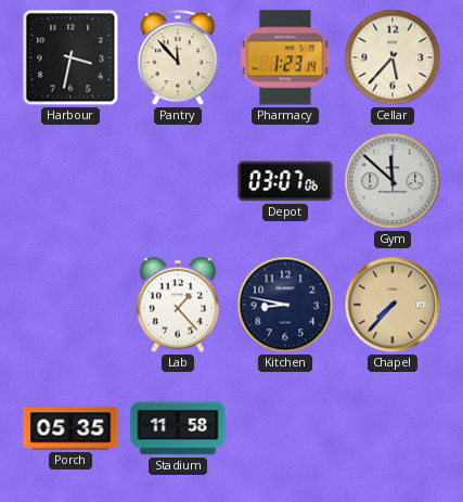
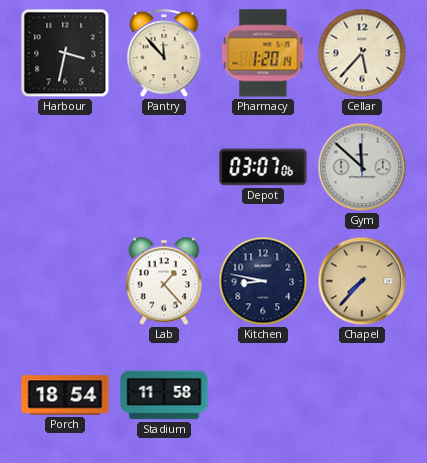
Pharmacy: 1:23 -> 1:20
Porch: 05:35 -> 18:54
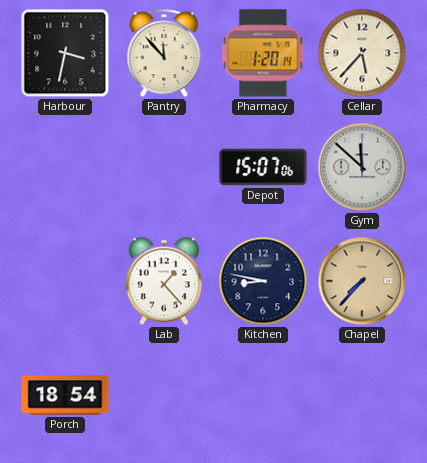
Depot: 03:07 -> 15:07
Stadium: 11:58 -> none
